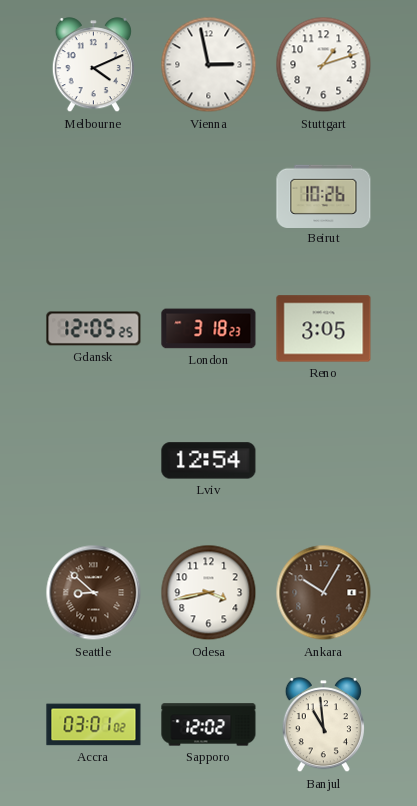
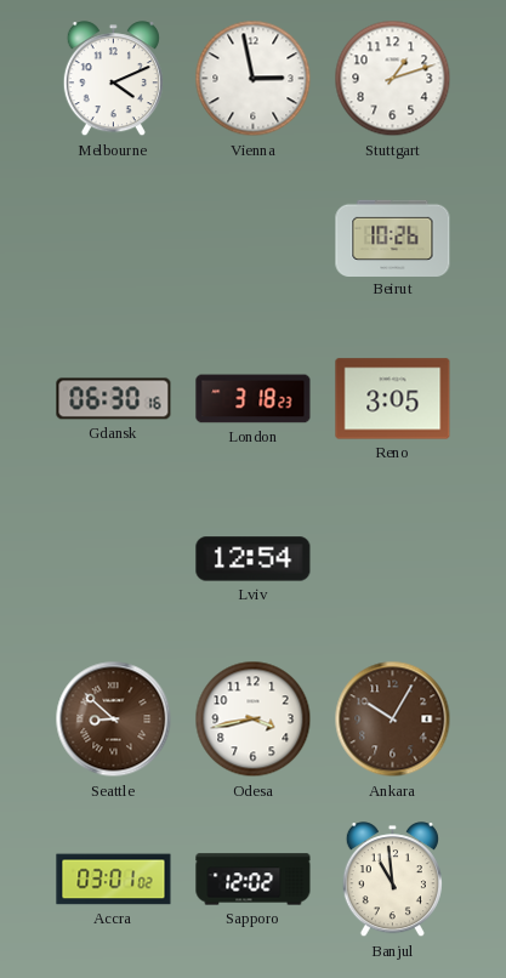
Gdansk: 12:05 -> 06:30
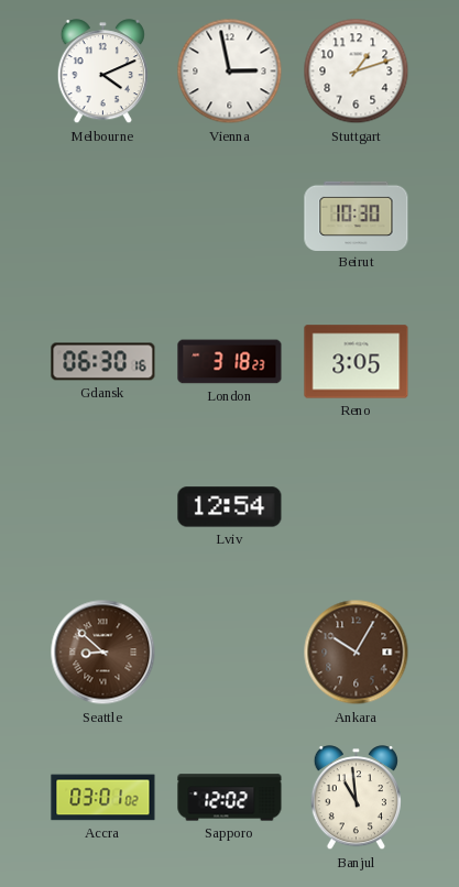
Beirut: 10:26 -> 10:30
Odesa: 3:43 -> none
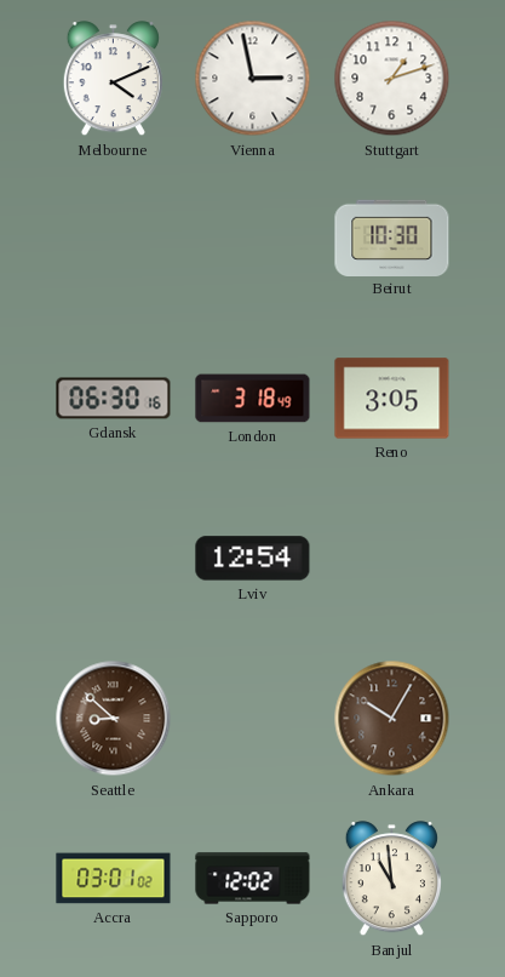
London: 3:18:23 -> 3:18:49
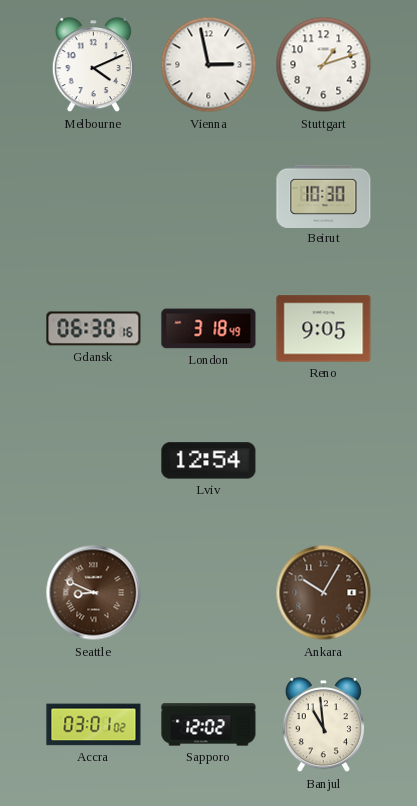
Reno: 3:05 -> 9:05
Seattle: 8:52 -> 8:49
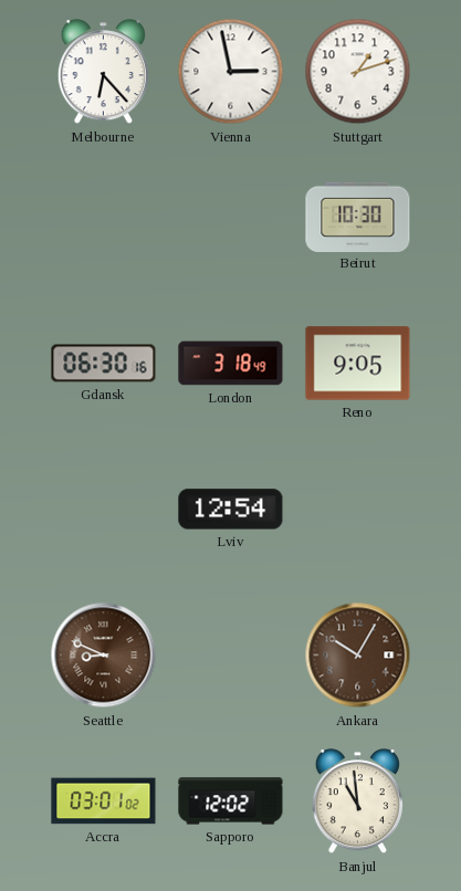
Melbourne: 4:11 -> 6:23
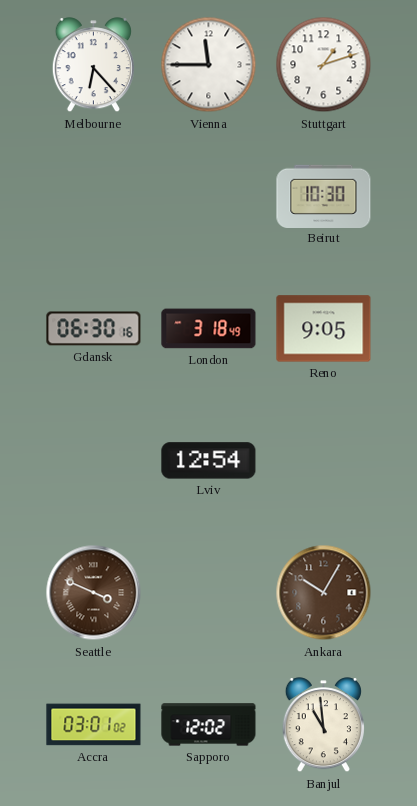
Vienna: 2:58 -> 11:45
Seattle: 8:49 -> 3:49
